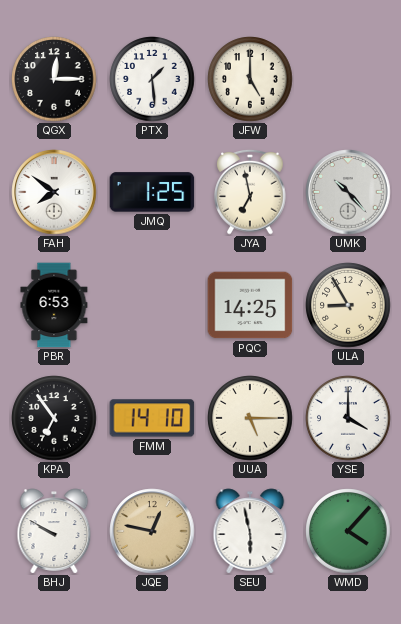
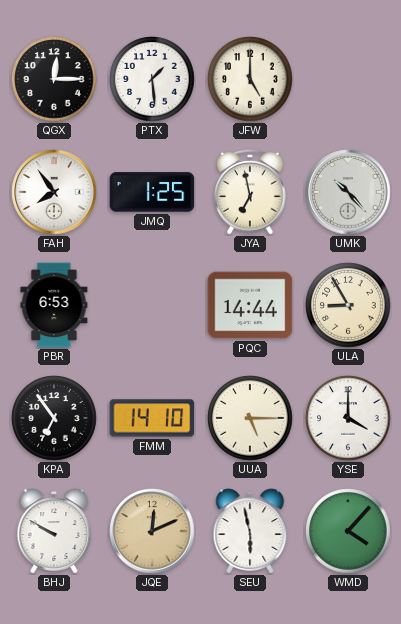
FAH: 7:51 -> 7:54
PQC: 14:25 -> 14:44
JQE: 12:47 -> 12:11
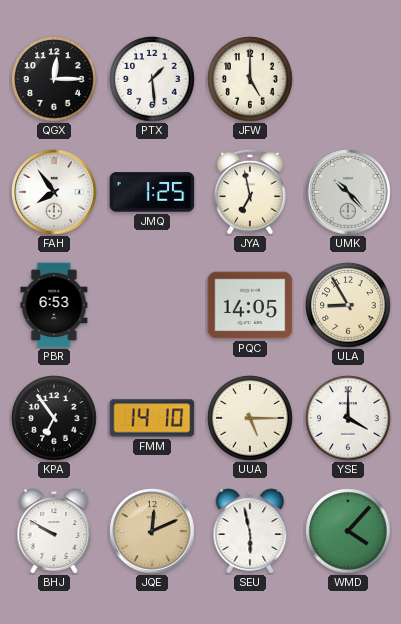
PQC: 14:44 -> 14:05
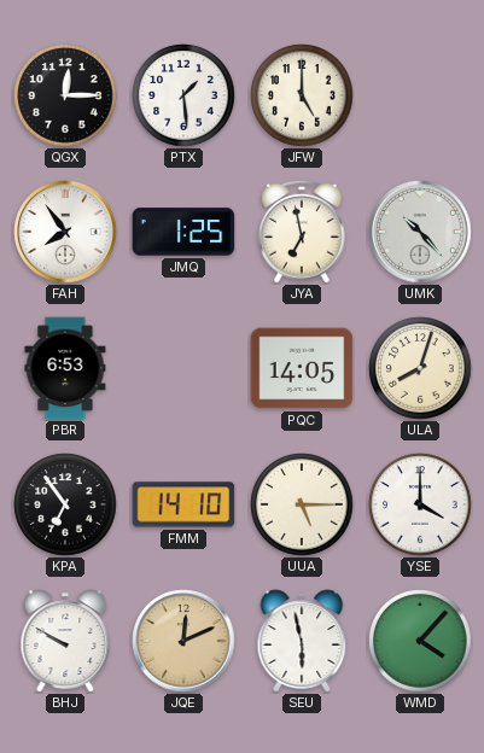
ULA: 8:55 -> 8:03
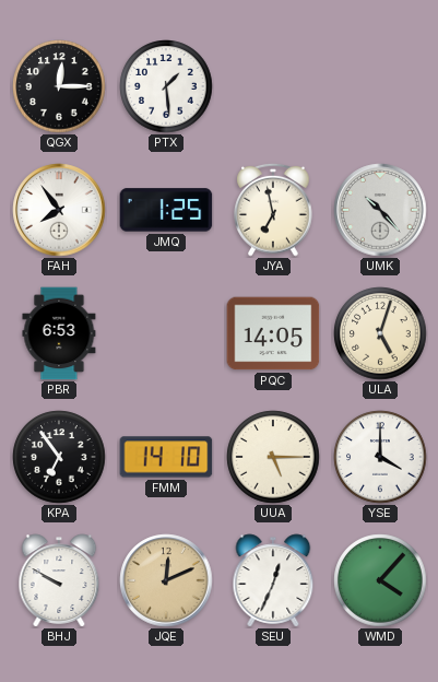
JFW: 5:00 -> none
ULA: 8:03 -> 5:03
SEU: 5:58 -> 12:34
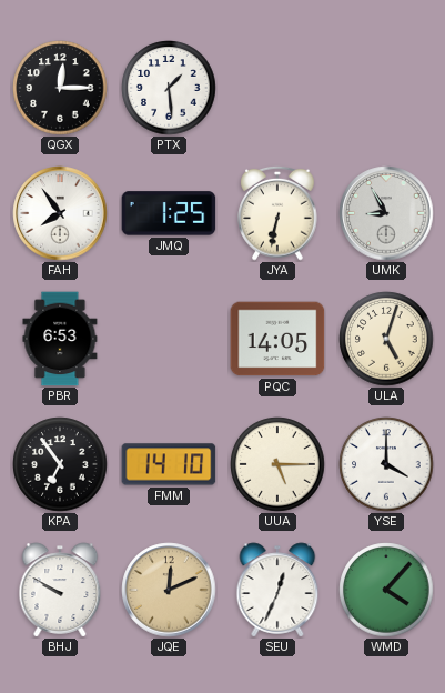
JYA: 6:58 -> 6:32
UMK: 10:23 -> 8:55
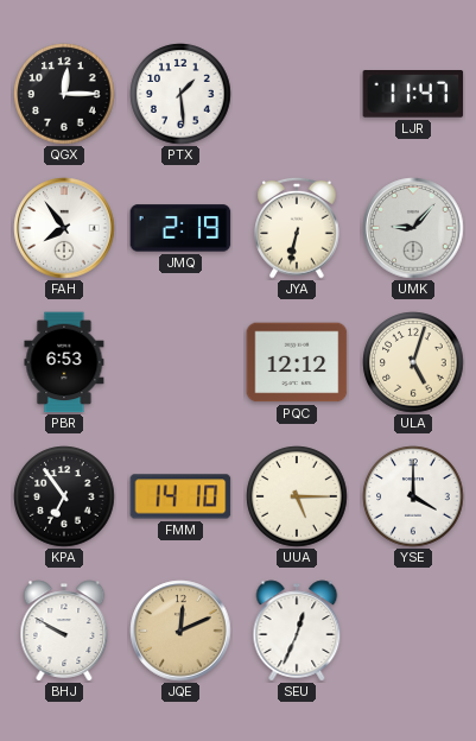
LJR: none -> 11:47
JMQ: 1:25 -> 2:19
UMK: 8:55 -> 9:07
PQC: 14:05 -> 12:12
WMD: 4:07 -> none
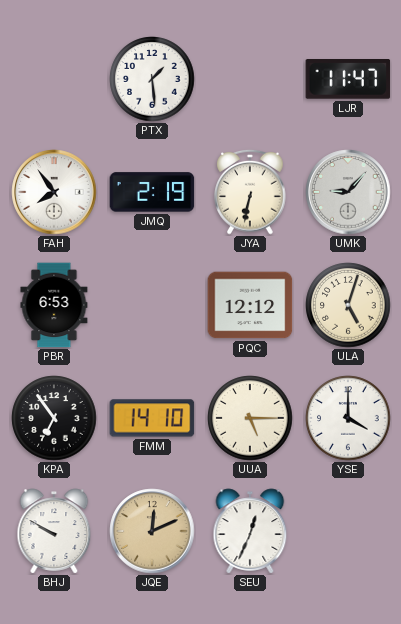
QGX: 12:15 -> none
